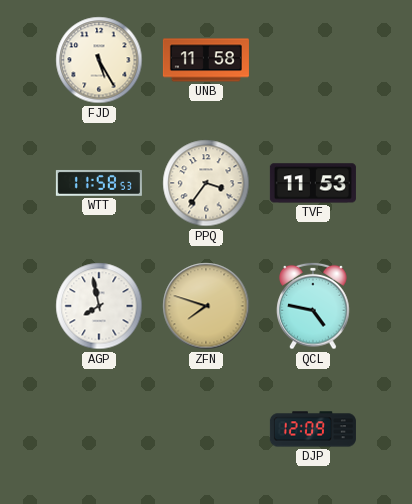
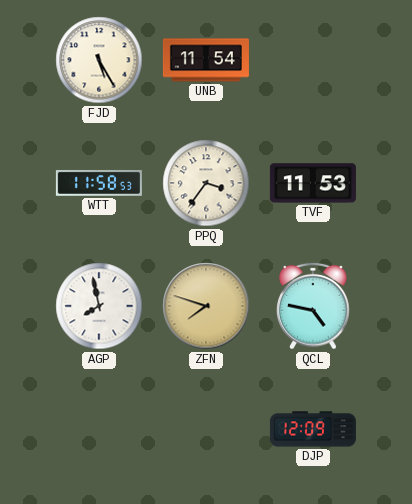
UNB: 11:58 -> 11:54
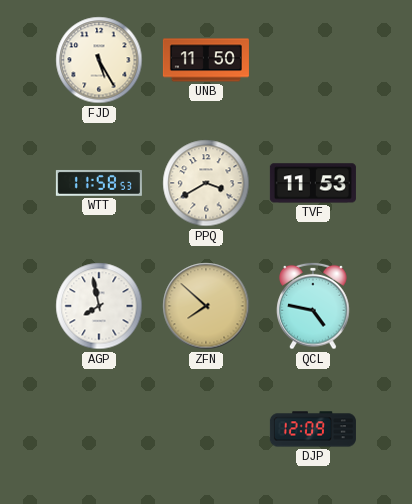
UNB: 11:54 -> 11:50
PPQ: 3:36 -> 3:40
ZFN: 7:48 -> 7:52
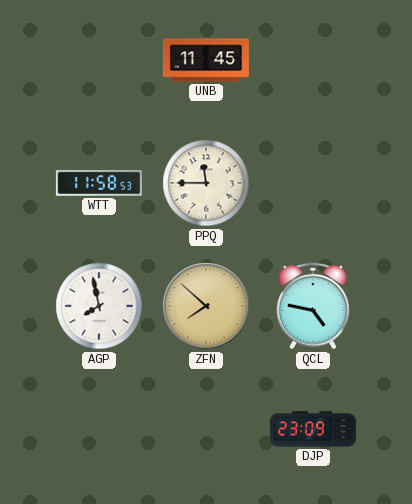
FJD: 5:25 -> none
UNB: 11:50 -> 11:45
PPQ: 3:40 -> 11:45
TVF: 11:53 -> none
DJP: 12:09 -> 23:09
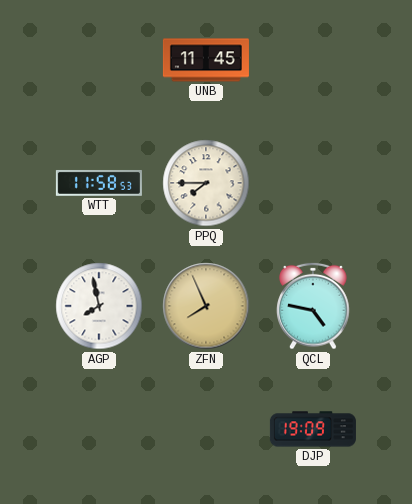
PPQ: 11:45 -> 7:45
ZFN: 7:52 -> 7:56
DJP: 23:09 -> 19:09
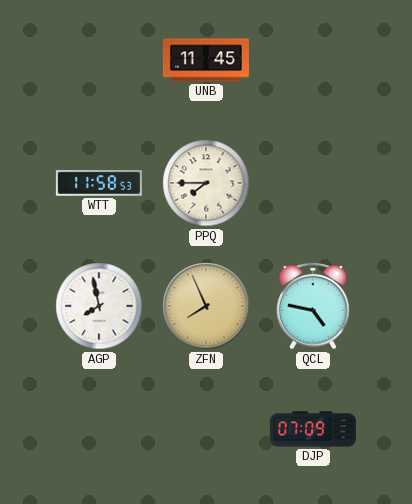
DJP: 19:09 -> 07:09
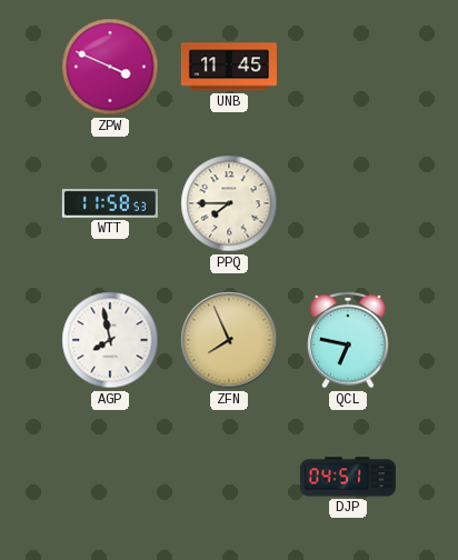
ZPW: none -> 3:49
QCL: 4:47 -> 6:47
DJP: 07:09 -> 04:51
